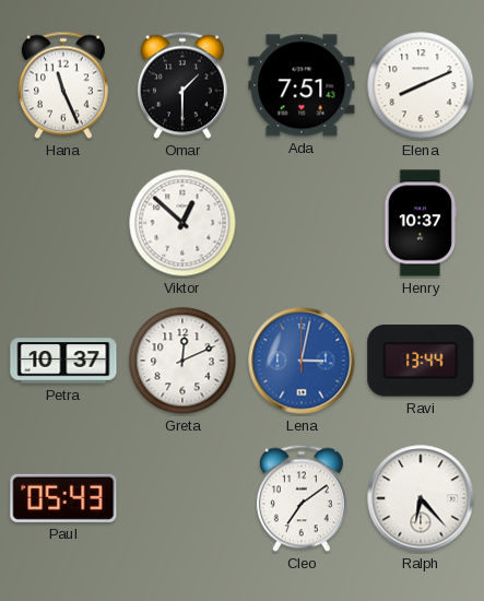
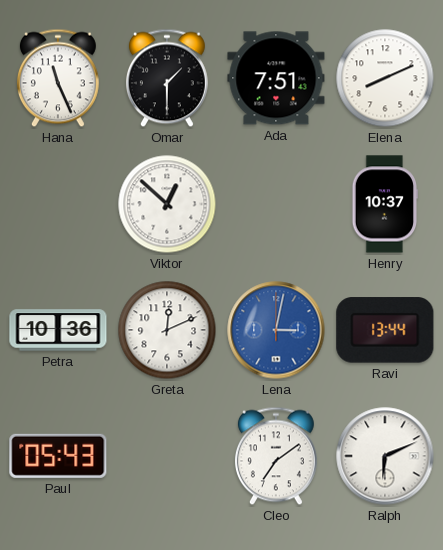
Petra: 10:37 -> 10:36
Ralph: 6:23 -> 6:11
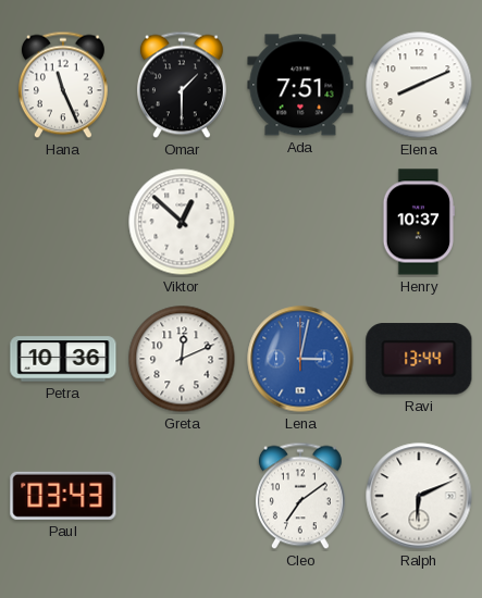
Paul: 05:43 -> 03:43
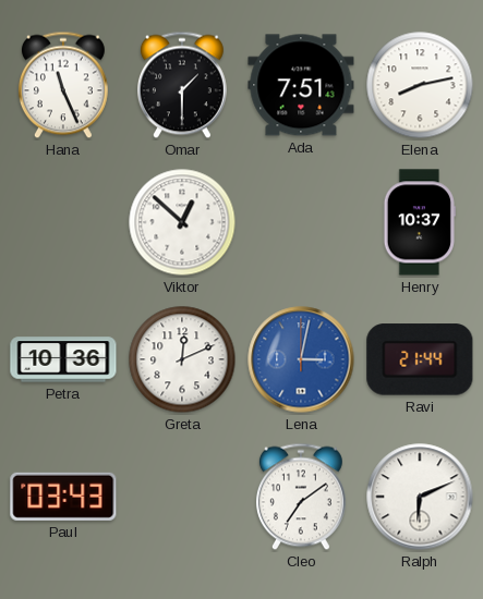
Elena: 8:11 -> 8:13
Ravi: 13:44 -> 21:44
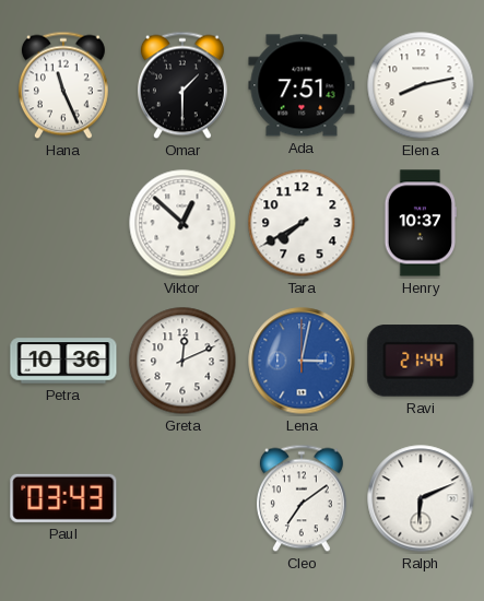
Tara: none -> 7:40
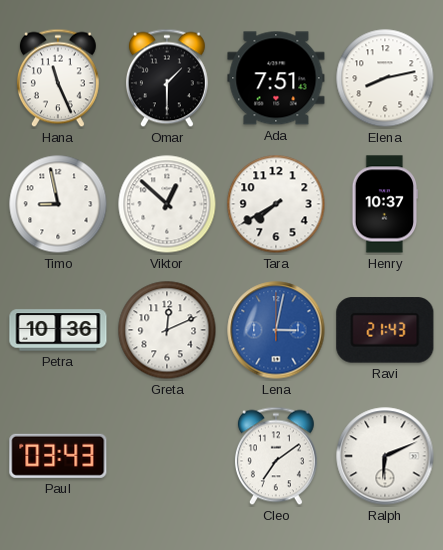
Timo: none -> 8:58
Ravi: 21:44 -> 21:43
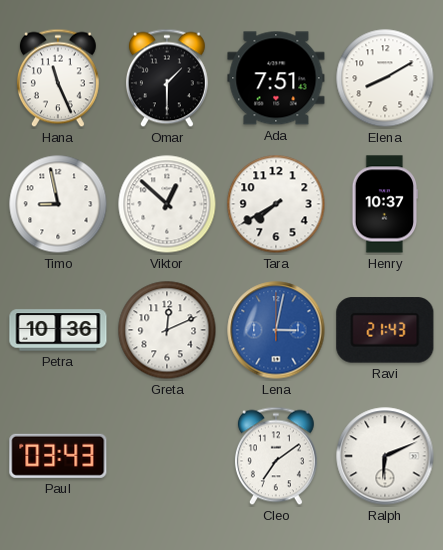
Elena: 8:13 -> 8:10
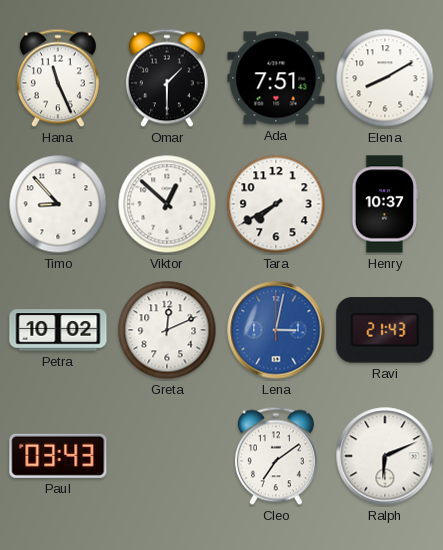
Timo: 8:58 -> 8:53
Petra: 10:36 -> 10:02
